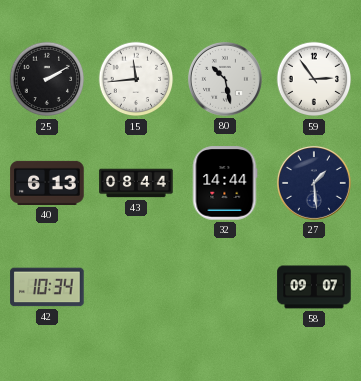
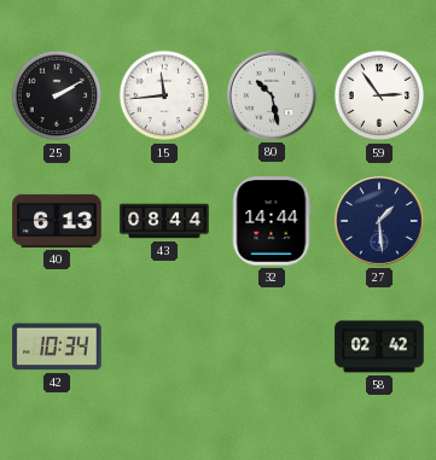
58: 09:07 -> 02:42
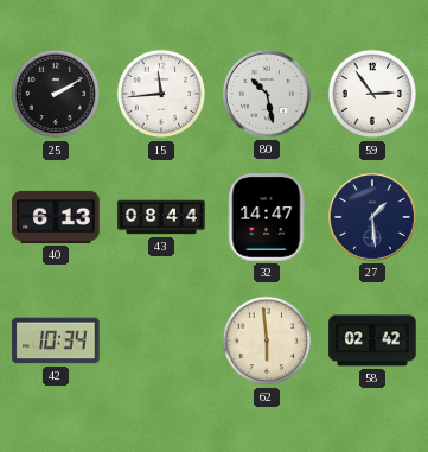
32: 14:44 -> 14:47
62: none -> 5:59
